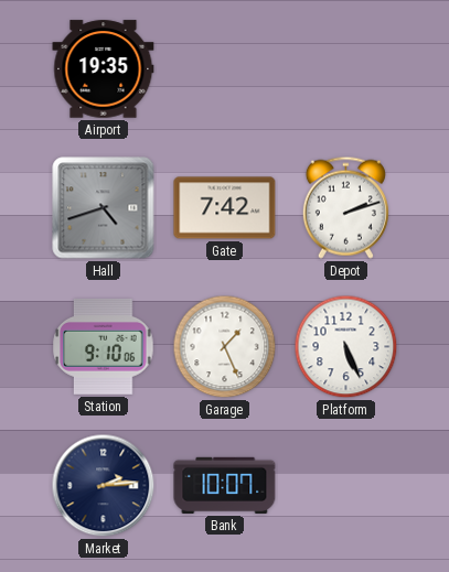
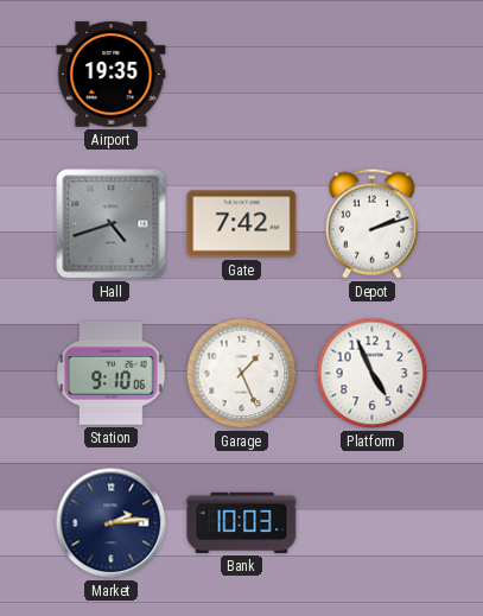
Platform: 5:26 -> 4:56
Bank: 10:07 -> 10:03
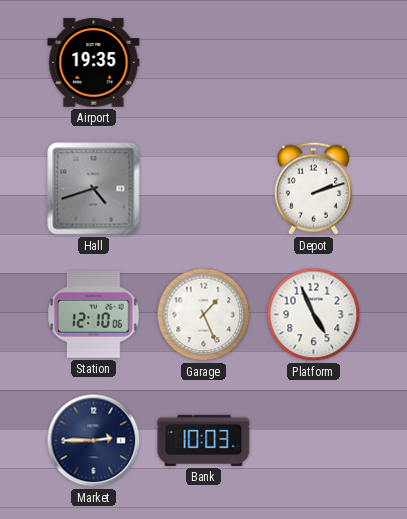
Gate: 7:42 -> none
Station: 9:10 -> 12:10
Market: 2:14 -> 2:45
